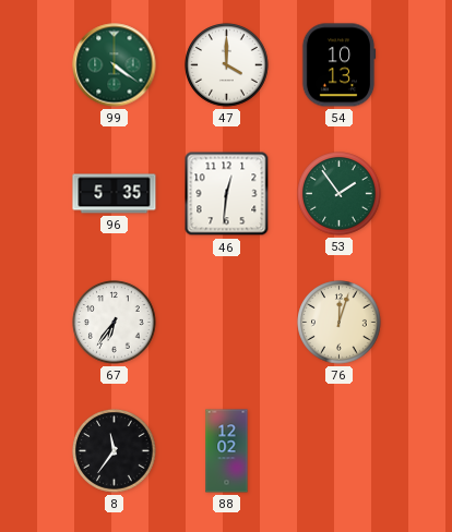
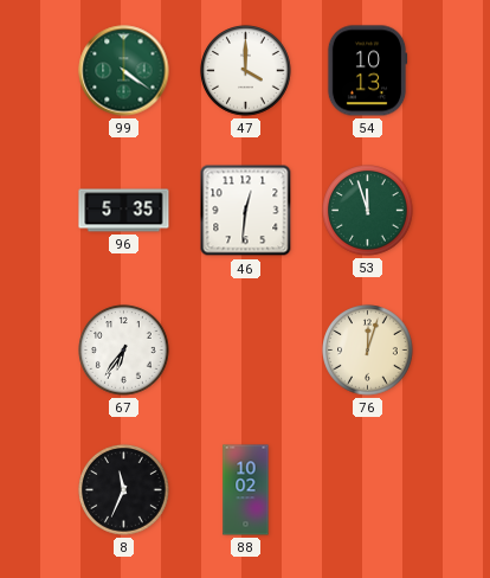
53: 1:54 -> 11:57
8: 11:36 -> 11:34
88: 12:02 -> 10:02
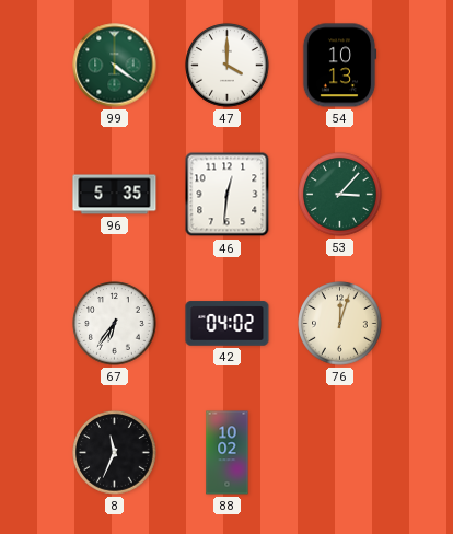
53: 11:57 -> 3:07
42: none -> 04:02
